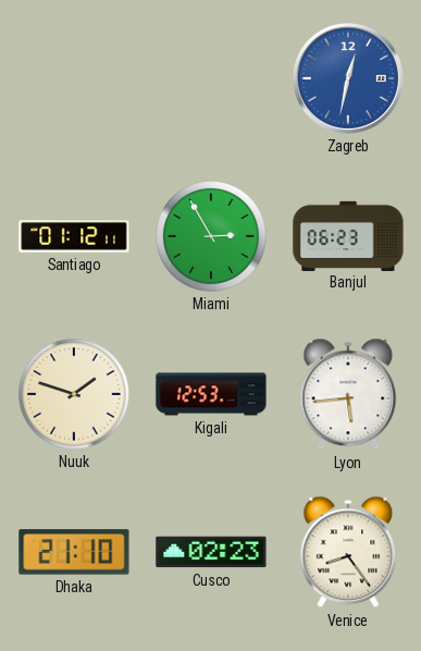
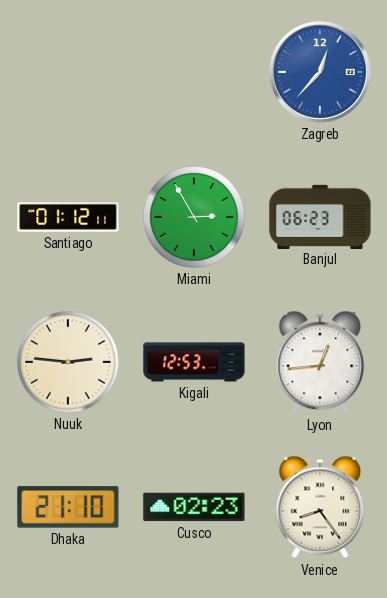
Zagreb: 12:32 -> 12:37
Nuuk: 1:48 -> 2:46
Lyon: 5:44 -> 12:44
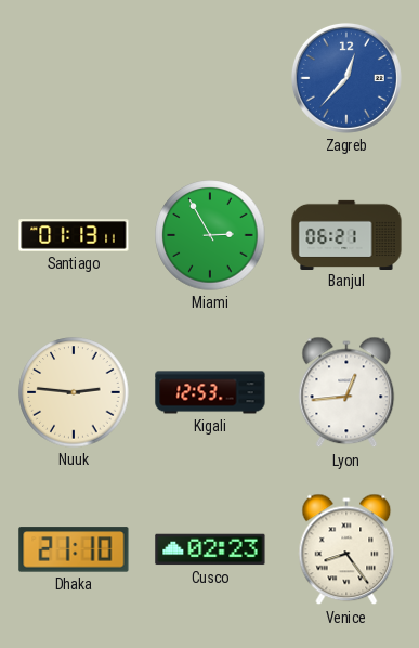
Santiago: 01:12 -> 01:13
Banjul: 06:23 -> 06:21
